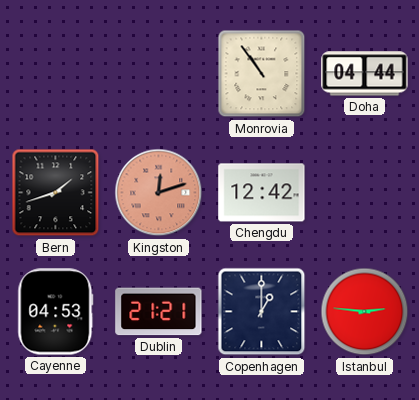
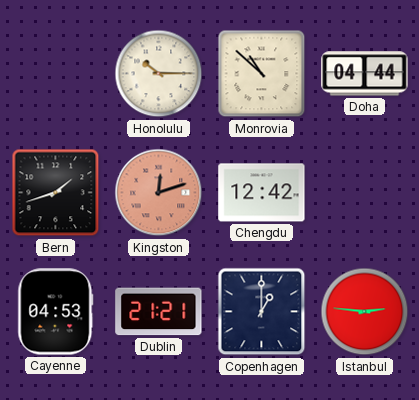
Honolulu: none -> 10:15
Monrovia: 10:54 -> 10:52
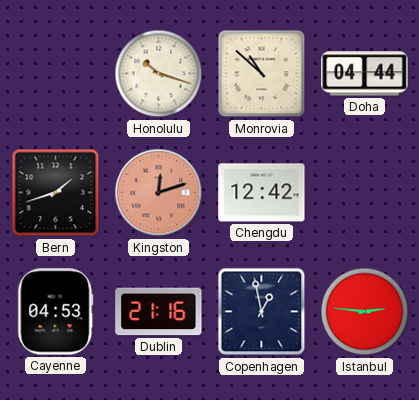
Honolulu: 10:15 -> 10:18
Dublin: 21:21 -> 21:16
Copenhagen: 1:00 -> 12:58
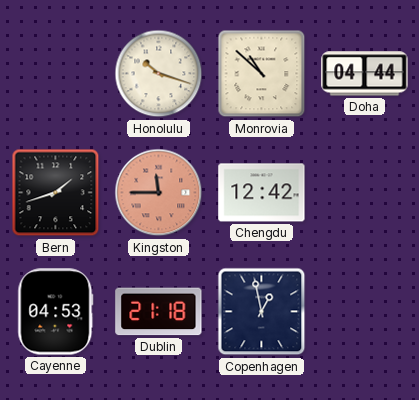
Kingston: 12:12 -> 11:45
Dublin: 21:16 -> 21:18
Istanbul: 2:46 -> none
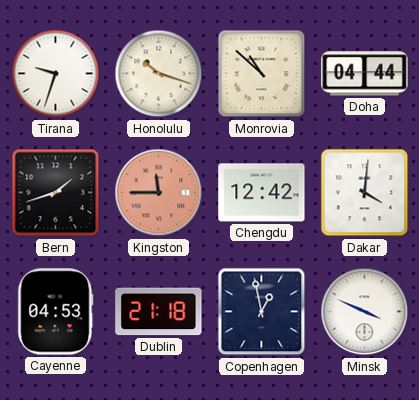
Tirana: none -> 9:33
Dakar: none -> 4:01
Minsk: none -> 3:49
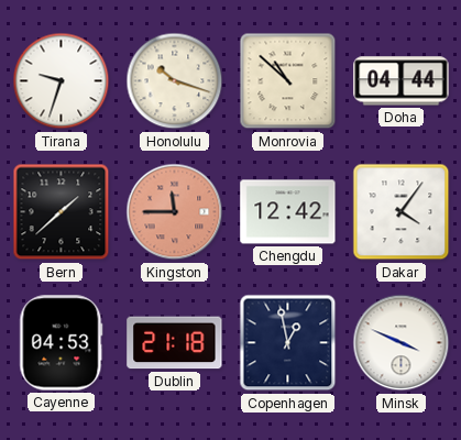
Bern: 1:42 -> 1:38
Dakar: 4:01 -> 4:06
